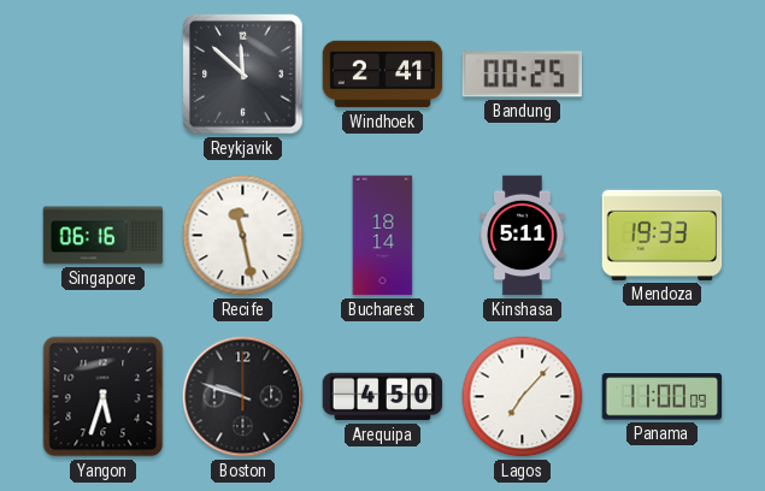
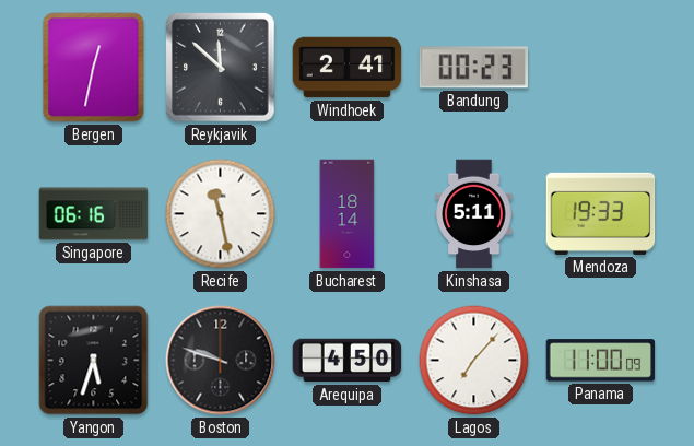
Bergen: none -> 12:32
Bandung: 00:25 -> 00:23
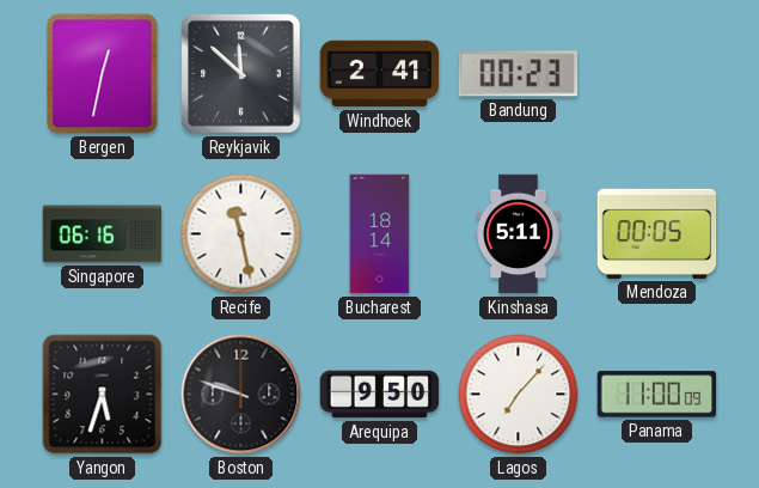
Mendoza: 19:33 -> 00:05
Arequipa: 4:50 -> 9:50
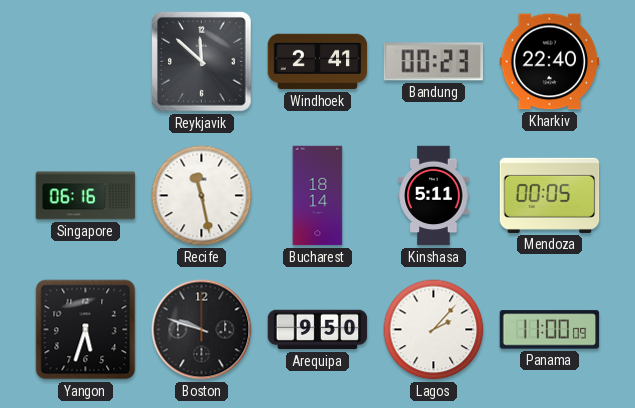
Bergen: 12:32 -> none
Kharkiv: none -> 22:40
Lagos: 7:07 -> 2:07
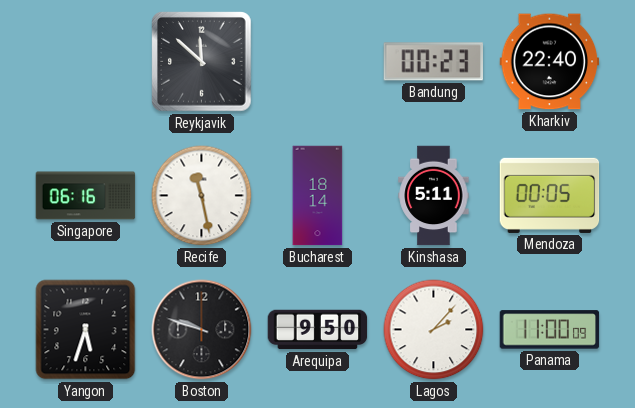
Windhoek: 2:41 -> none
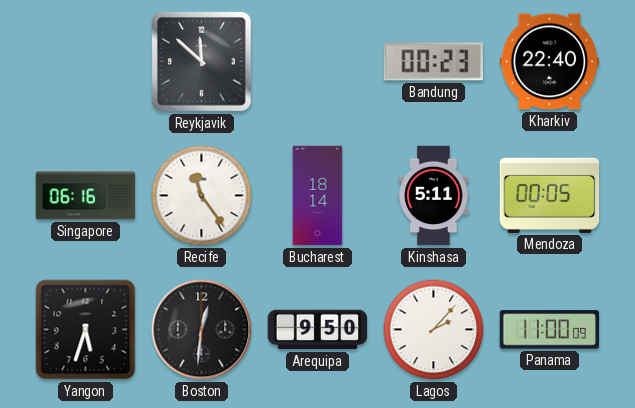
Recife: 11:28 -> 11:24
Boston: 9:48 -> 12:31
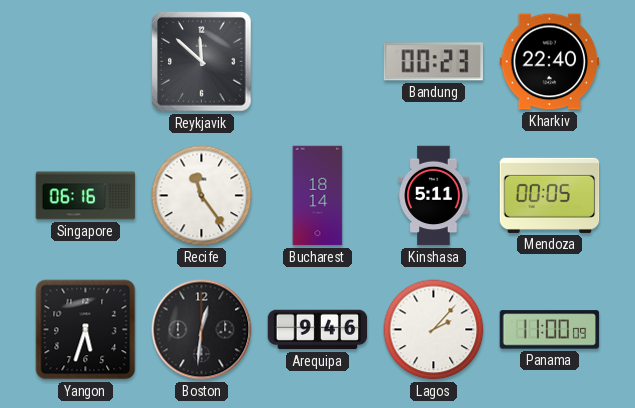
Arequipa: 9:50 -> 9:46
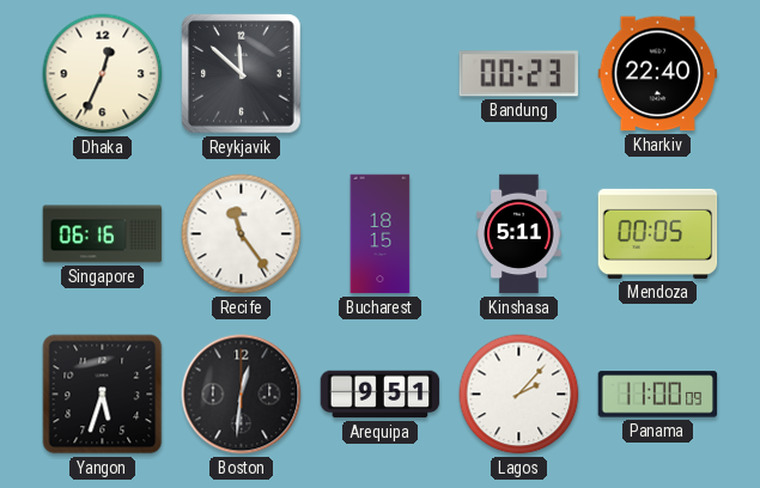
Dhaka: none -> 12:34
Bucharest: 18:14 -> 18:15
Arequipa: 9:46 -> 9:51
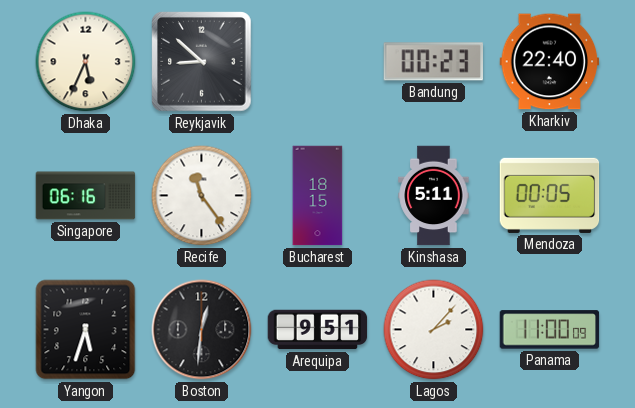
Dhaka: 12:34 -> 5:34
Reykjavik: 11:52 -> 8:52
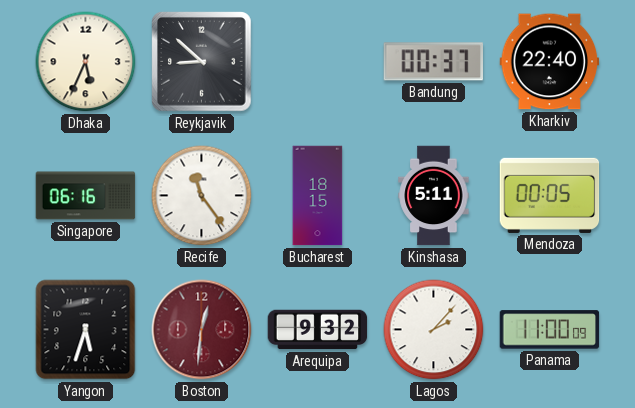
Bandung: 00:23 -> 00:37
Boston dial: black -> burgundy
Arequipa: 9:51 -> 9:32
